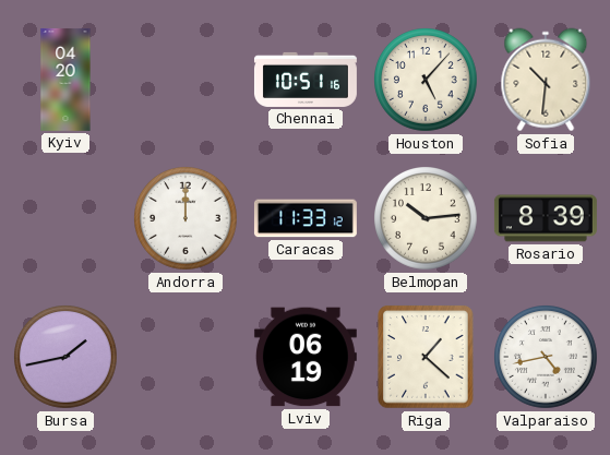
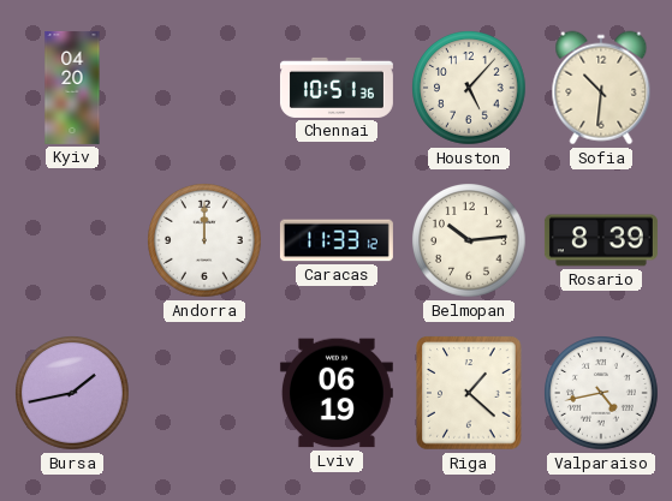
Chennai: 10:51:16 -> 10:51:36
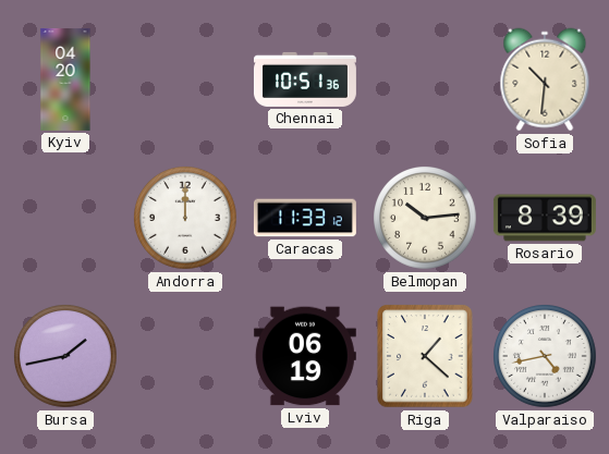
Houston: 5:07 -> none
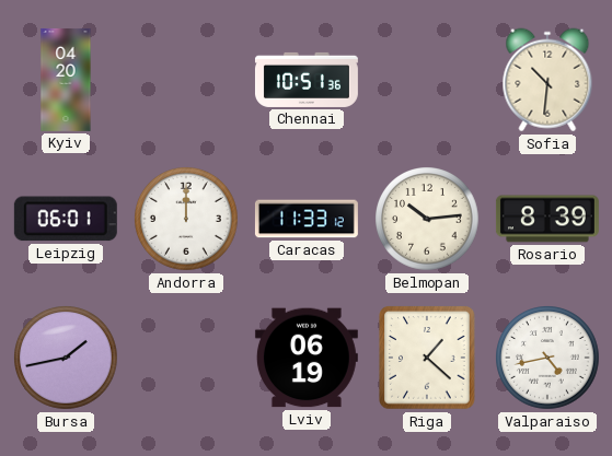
Leipzig: none -> 06:01
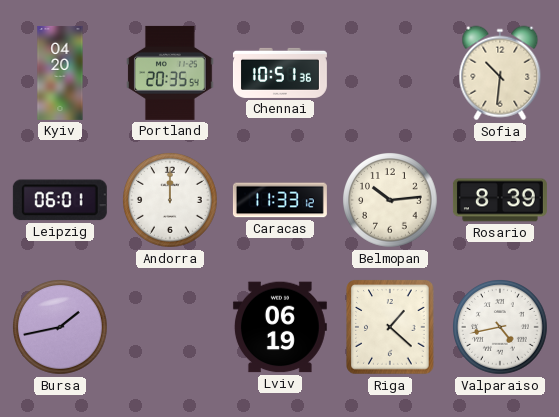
Portland: none -> 20:35
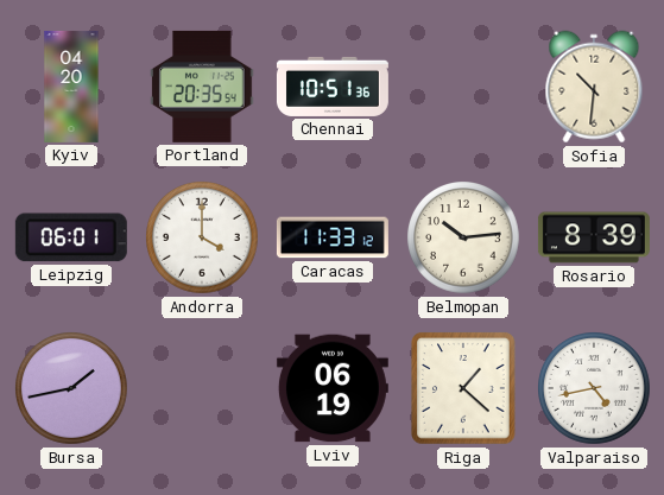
Andorra: 12:00 -> 4:00
